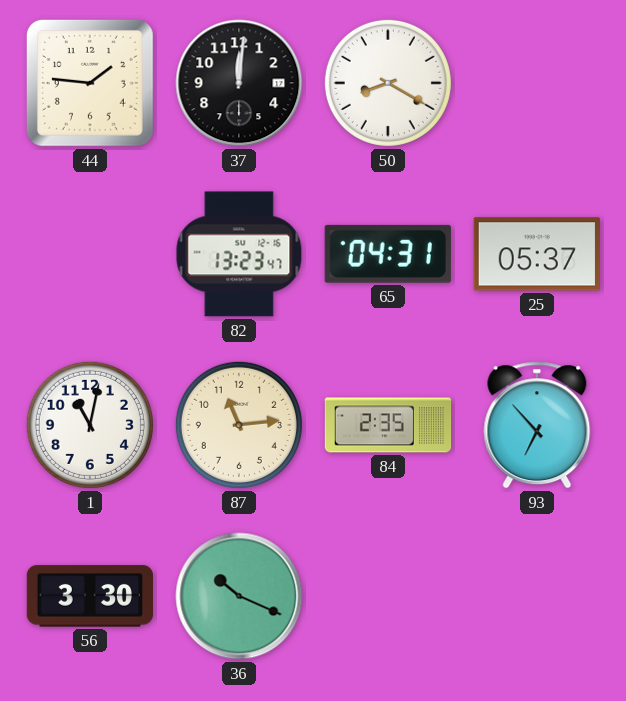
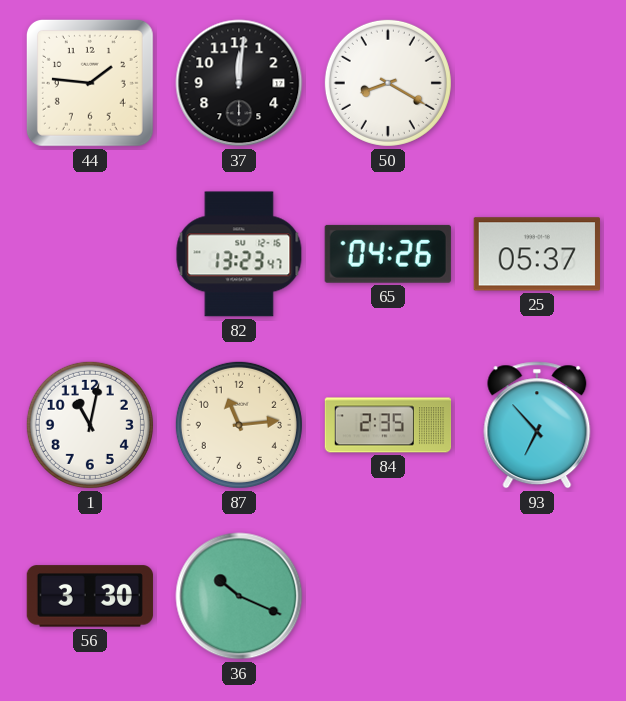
65: 04:31 -> 04:26
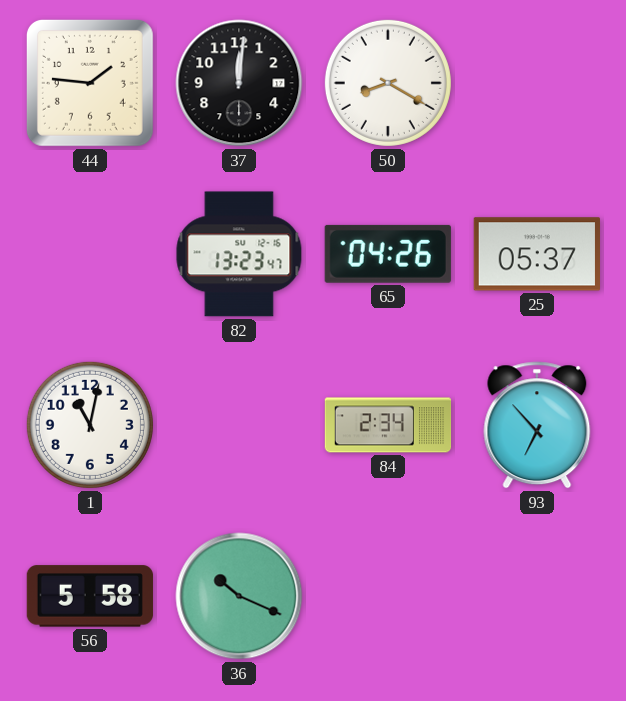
87: 11:14 -> none
84: 2:35 -> 2:34
56: 3:30 -> 5:58
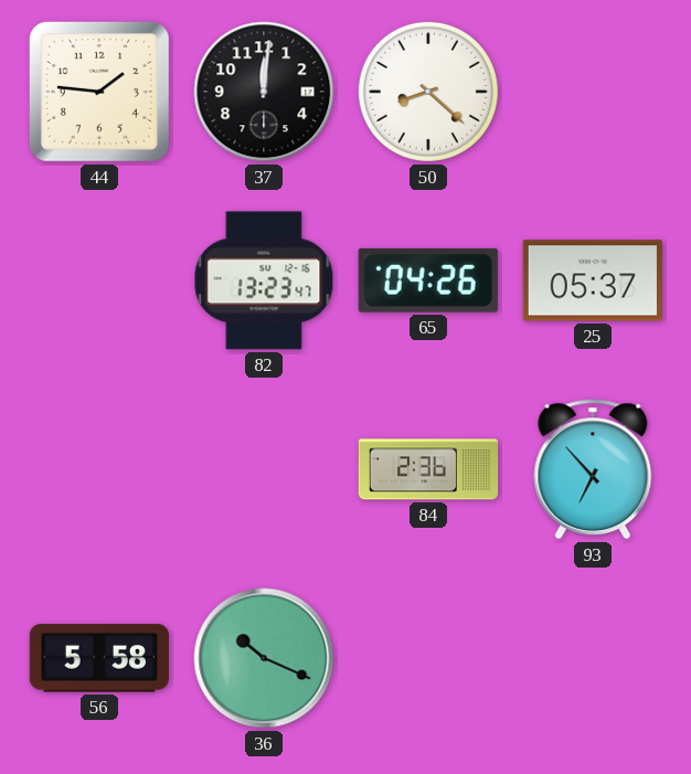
50: 8:20 -> 8:22
1: 11:02 -> none
84: 2:34 -> 2:36
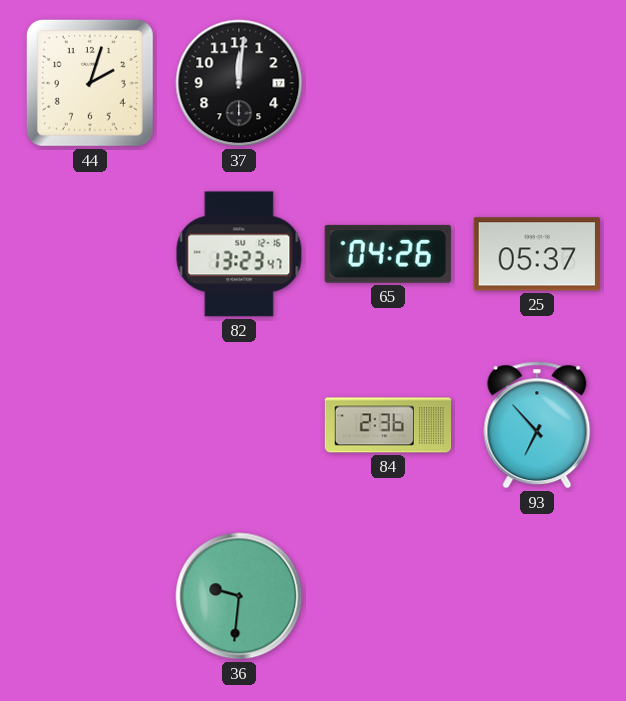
44: 1:46 -> 2:03
50: 8:22 -> none
56: 5:58 -> none
36: 10:19 -> 9:31
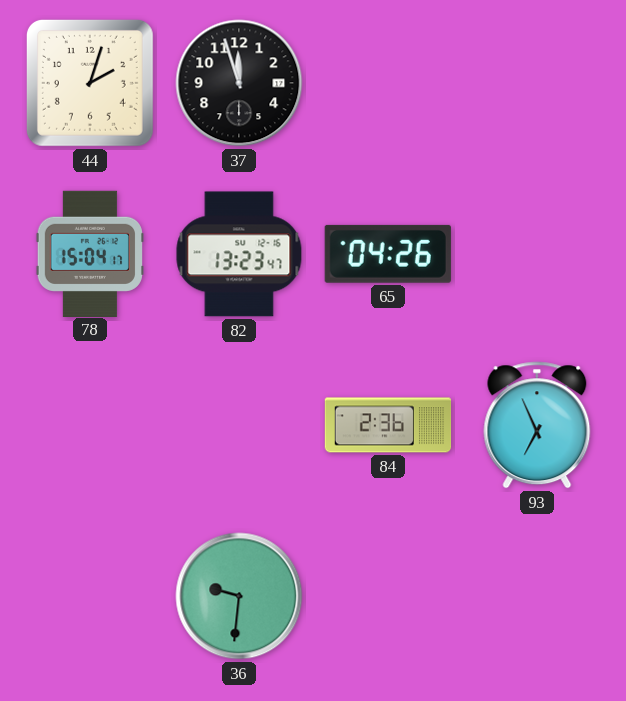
37: 12:01 -> 11:57
78: none -> 15:04
25: 05:37 -> none
93: 6:53 -> 6:56
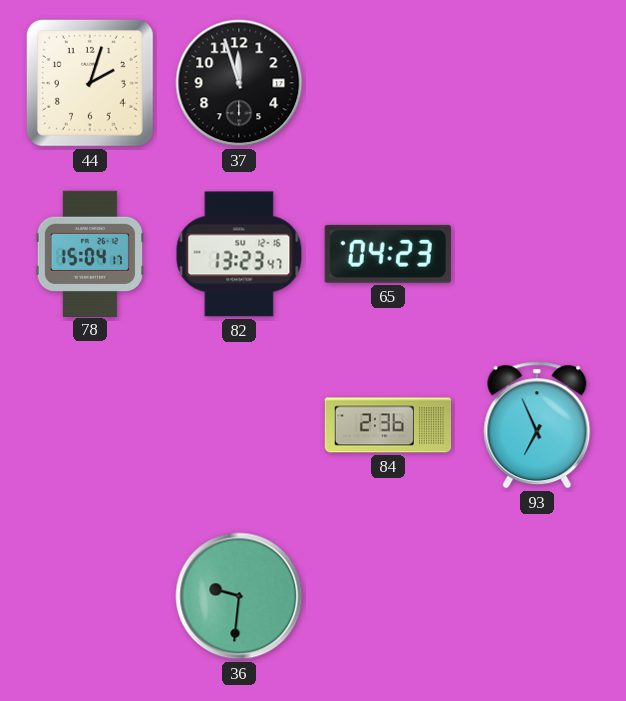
65: 04:26 -> 04:23
